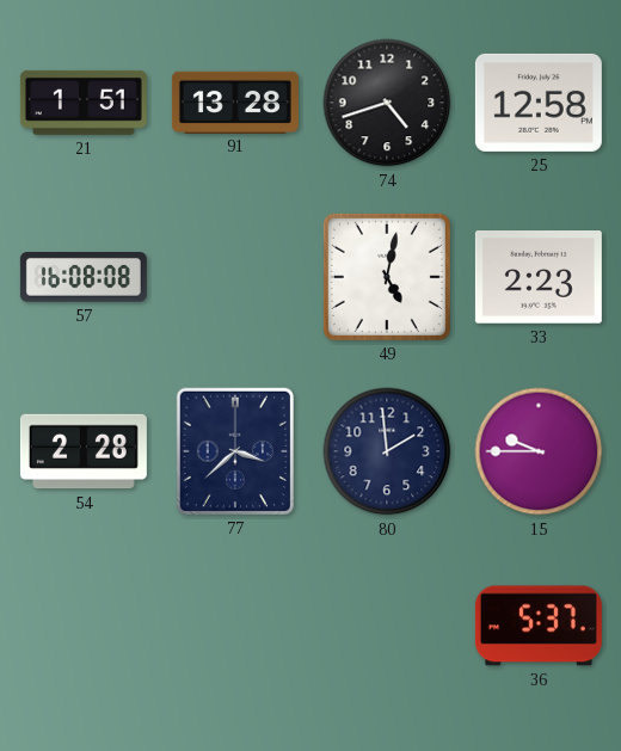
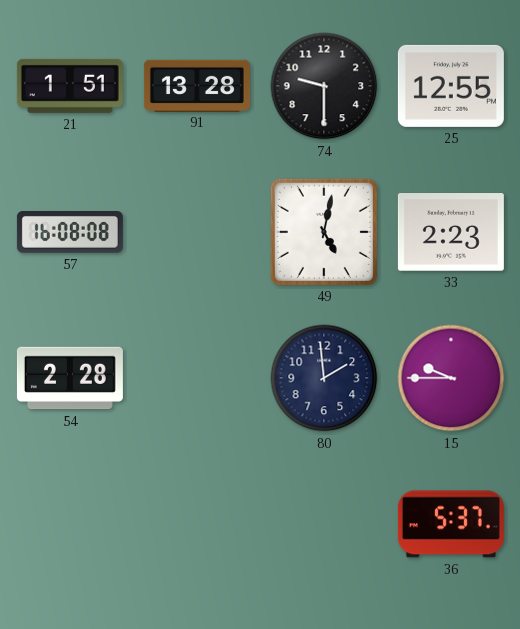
74: 4:42 -> 9:30
25: 12:58 -> 12:55
77: 3:38 -> none
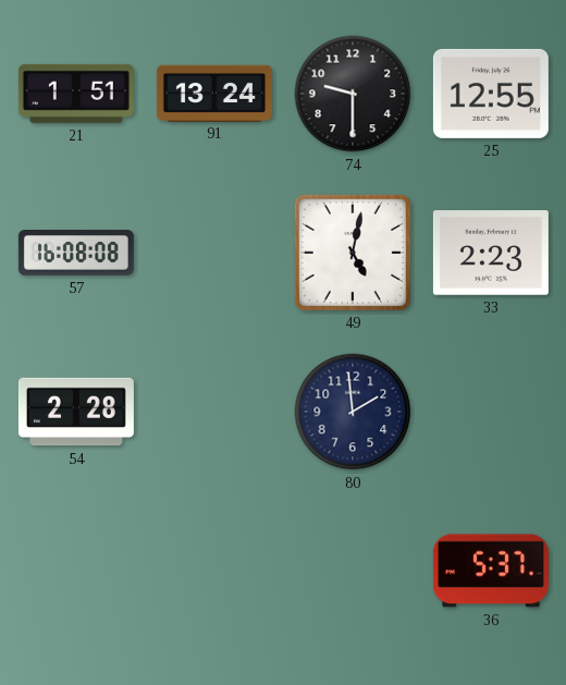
91: 13:28 -> 13:24
15: 9:45 -> none
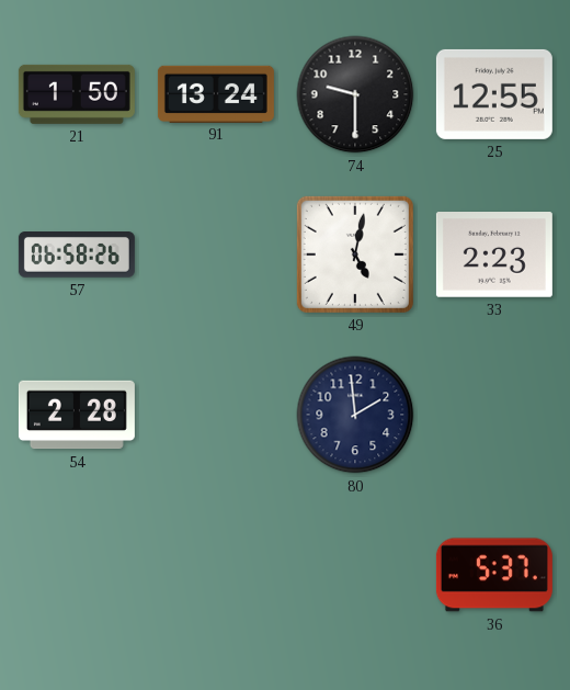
21: 1:51 -> 1:50
57: 16:08 -> 06:58
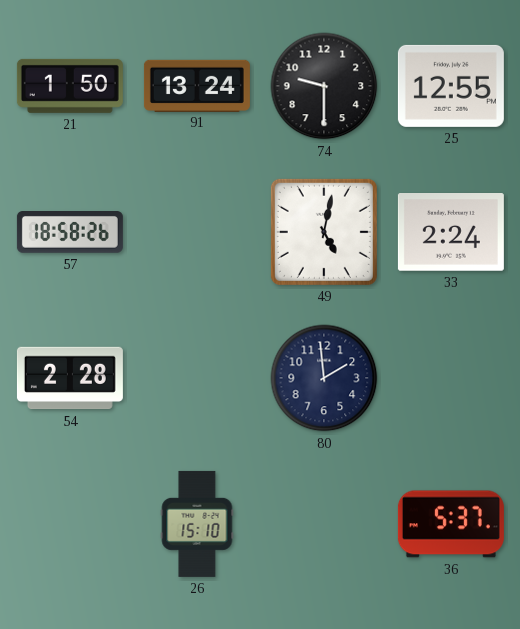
57: 06:58 -> 18:58
33: 2:23 -> 2:24
26: none -> 15:10
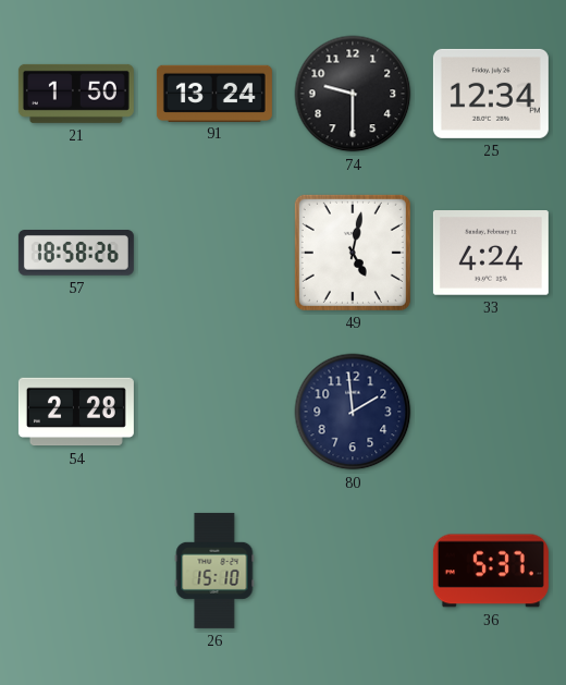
25: 12:55 -> 12:34
33: 2:24 -> 4:24
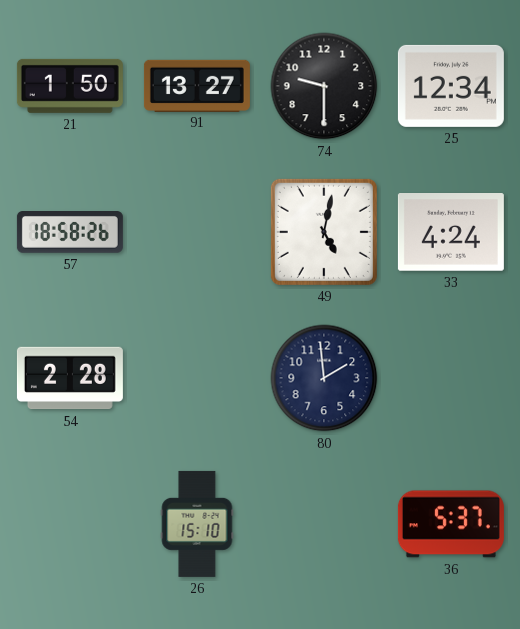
91: 13:24 -> 13:27
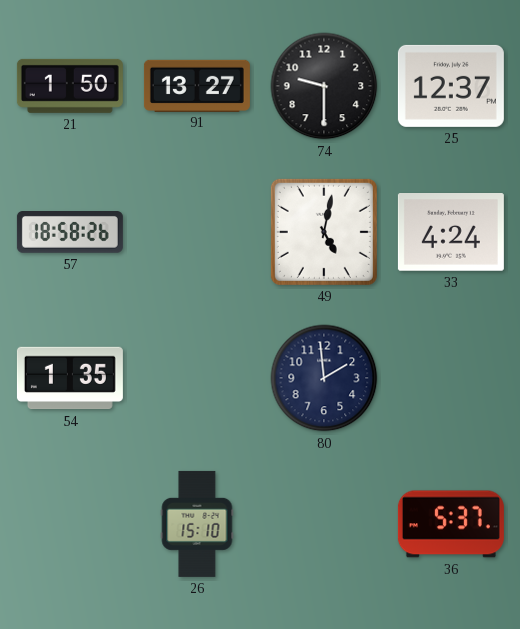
25: 12:34 -> 12:37
54: 2:28 -> 1:35
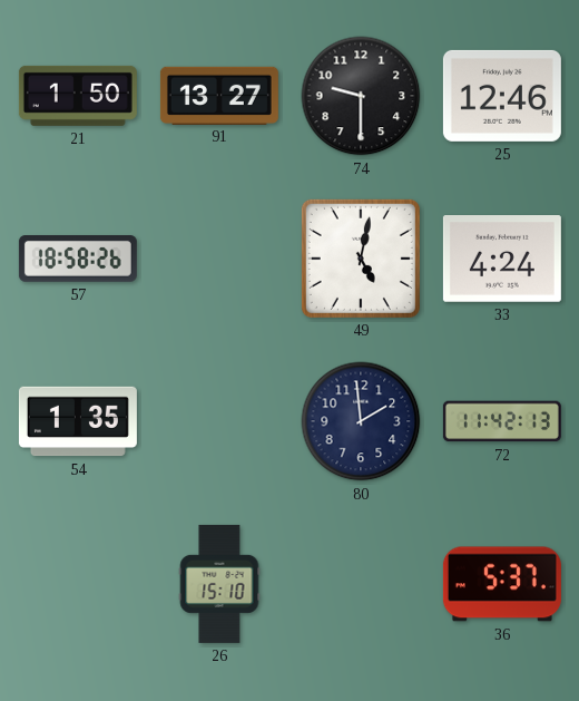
25: 12:37 -> 12:46
72: none -> 11:42
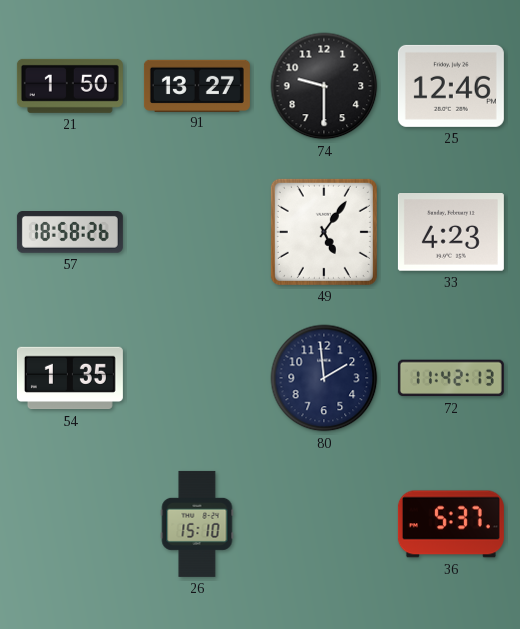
49: 5:02 -> 5:06
33: 4:24 -> 4:23
